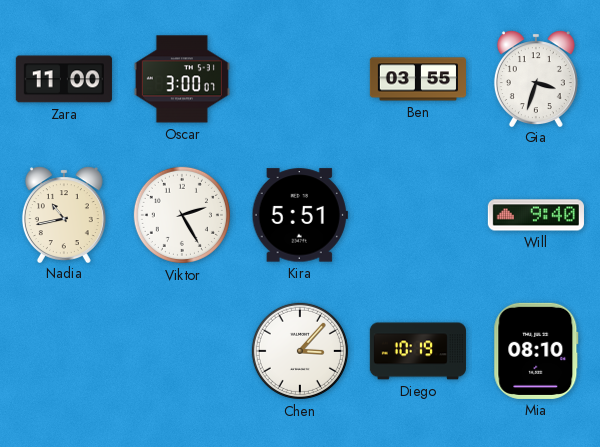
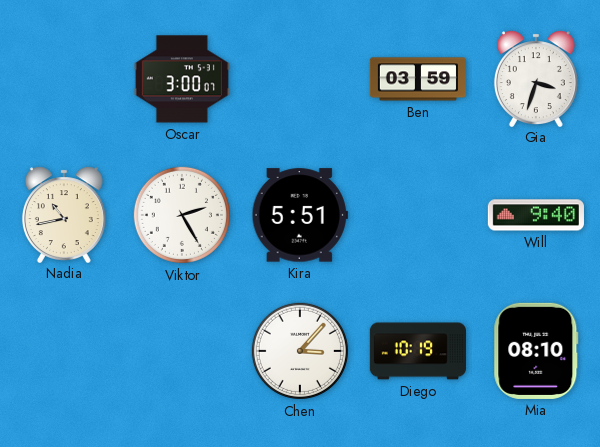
Zara: 11:00 -> none
Ben: 03:55 -> 03:59
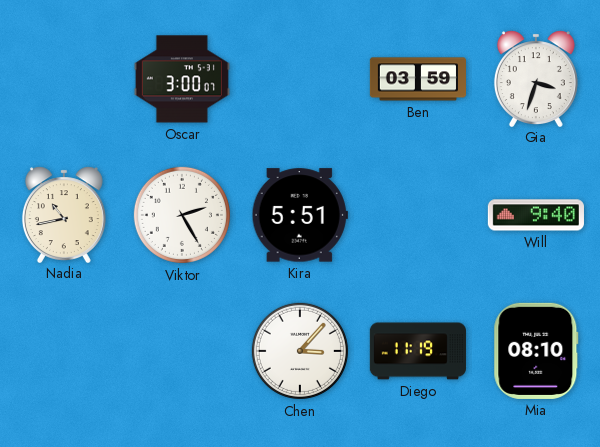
Diego: 10:19 -> 11:19
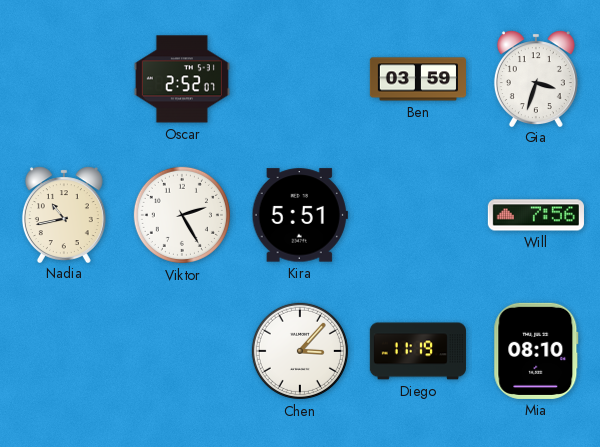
Oscar: 3:00 -> 2:52
Will: 9:40 -> 7:56
